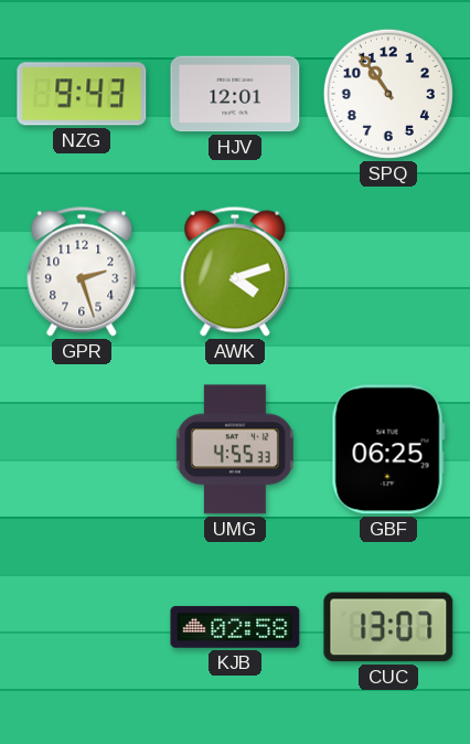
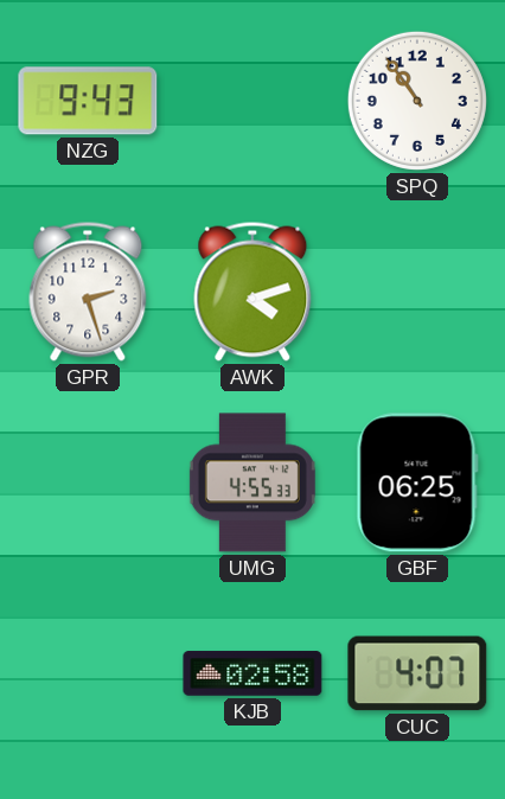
HJV: 12:01 -> none
CUC: 13:07 -> 4:07
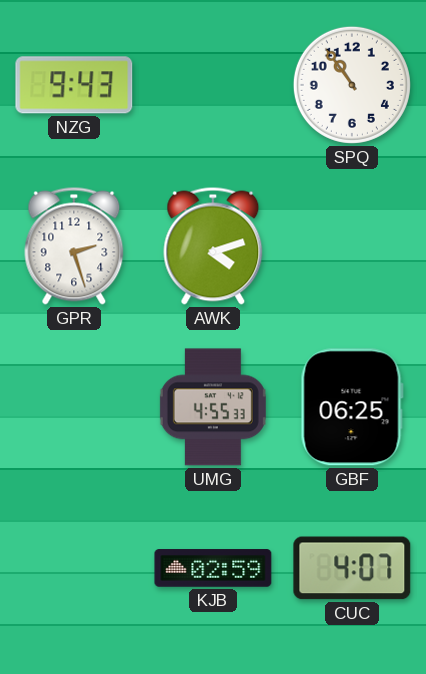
KJB: 02:58 -> 02:59
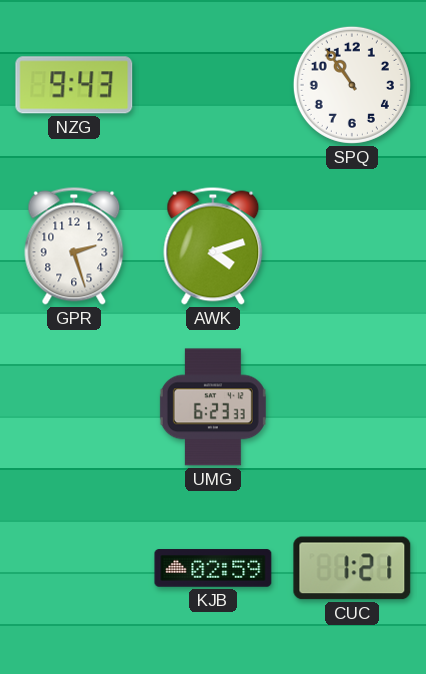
UMG: 4:55 -> 6:23
GBF: 06:25 -> none
CUC: 4:07 -> 1:21
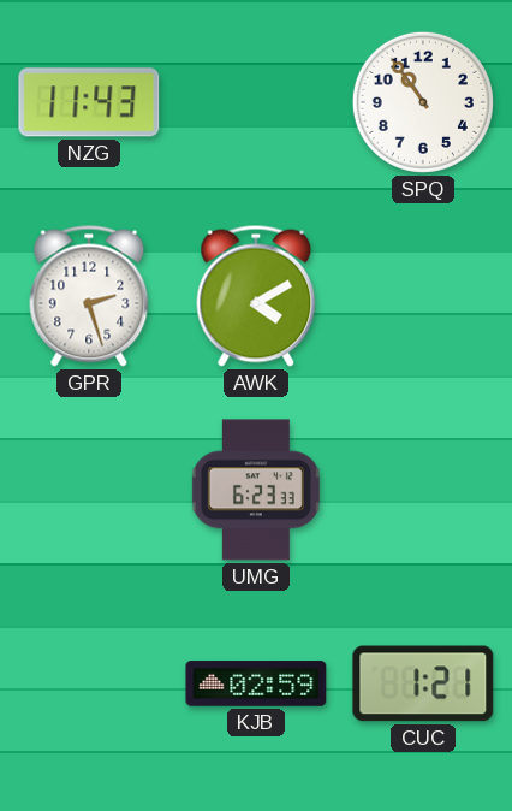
NZG: 9:43 -> 11:43
AWK: 4:12 -> 4:10
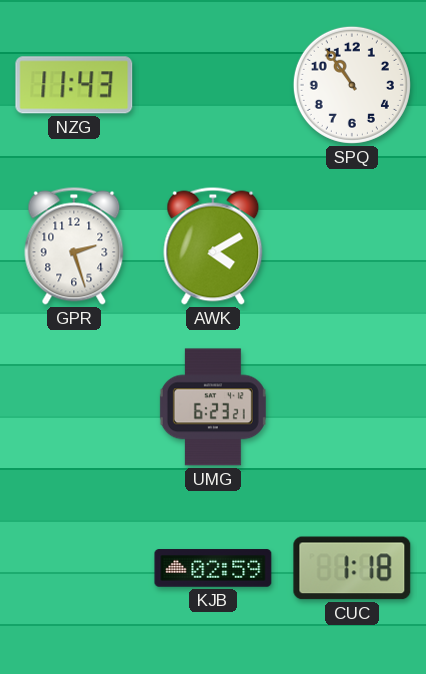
UMG: 6:23:33 -> 6:23:21
CUC: 1:21 -> 1:18
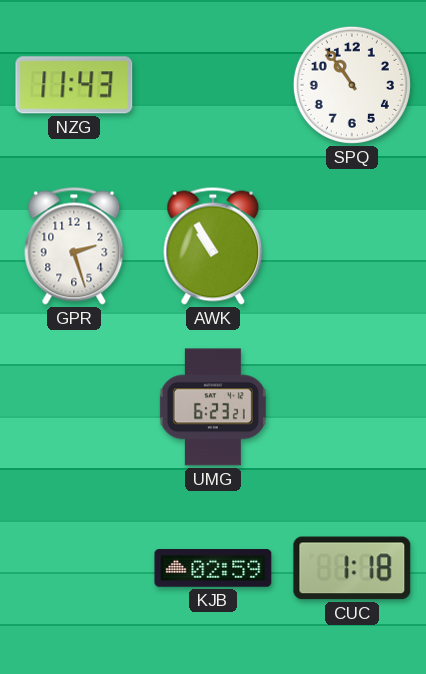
AWK: 4:10 -> 10:55
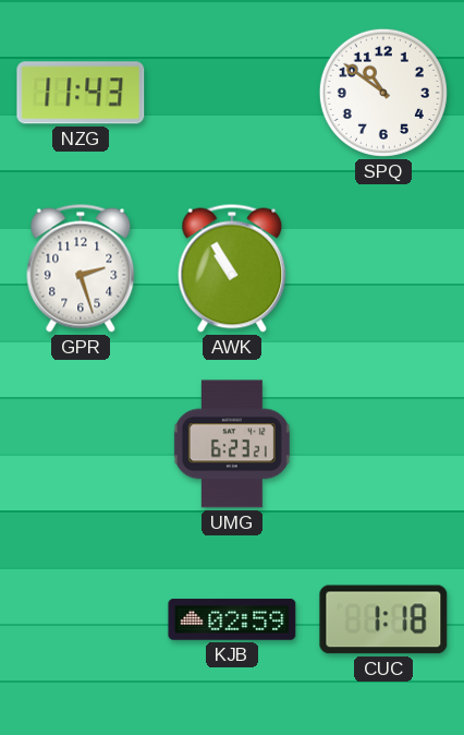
SPQ: 10:54 -> 10:51
